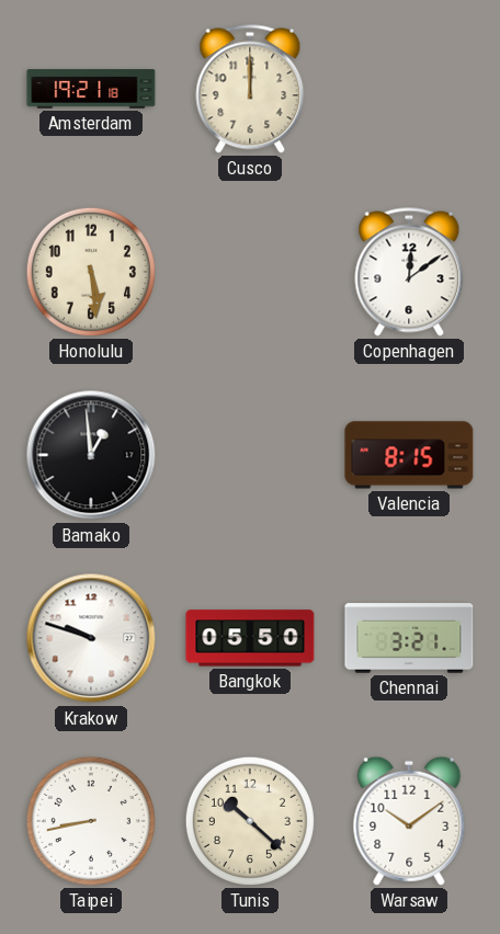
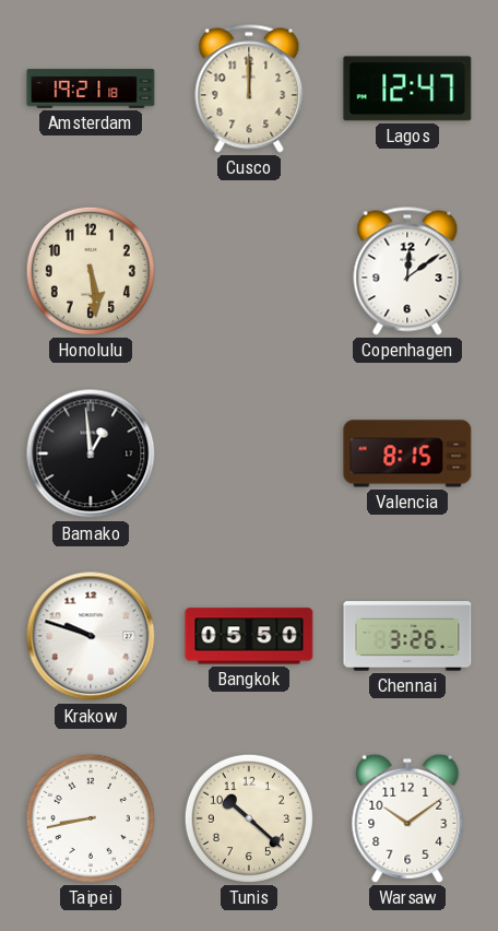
Lagos: none -> 12:47
Chennai: 3:21 -> 3:26
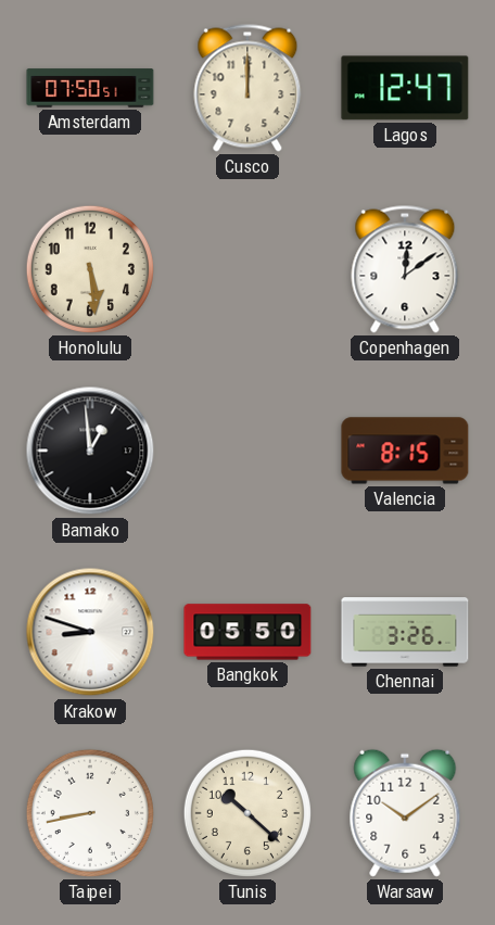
Amsterdam: 19:21 -> 07:50
Krakow: 9:48 -> 8:48
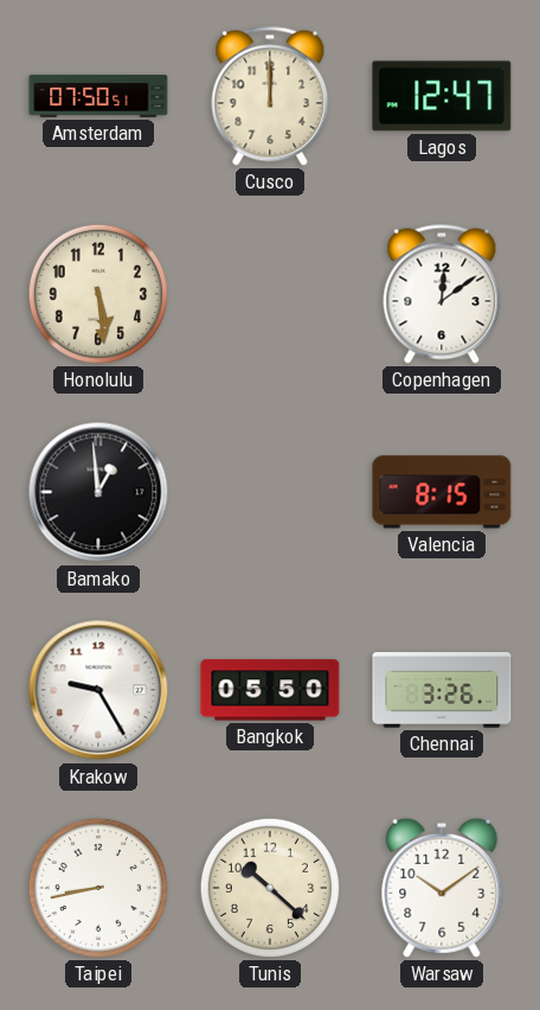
Krakow: 8:48 -> 9:25
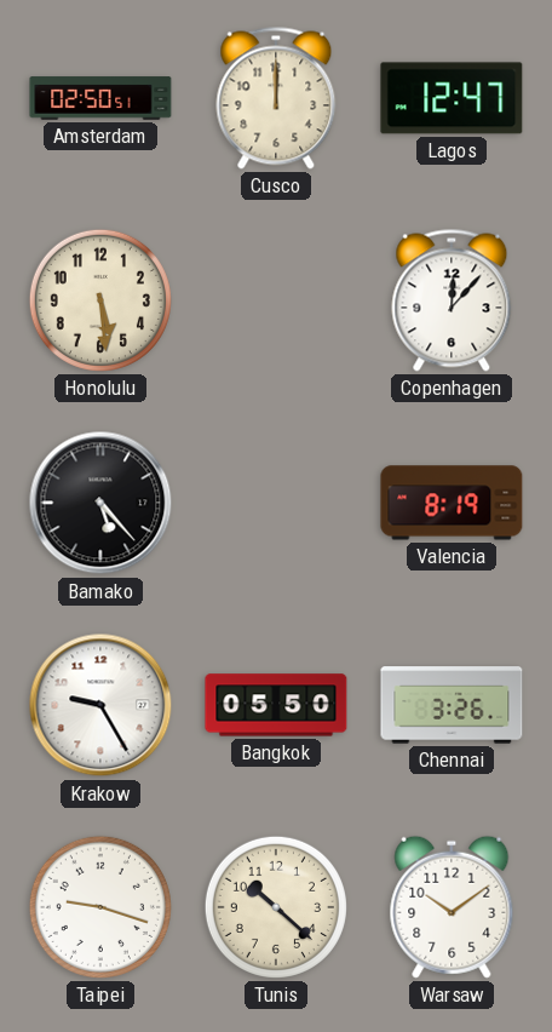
Amsterdam: 07:50 -> 02:50
Copenhagen: 12:09 -> 12:07
Bamako: 12:59 -> 5:23
Valencia: 8:15 -> 8:19
Taipei: 8:43 -> 9:18
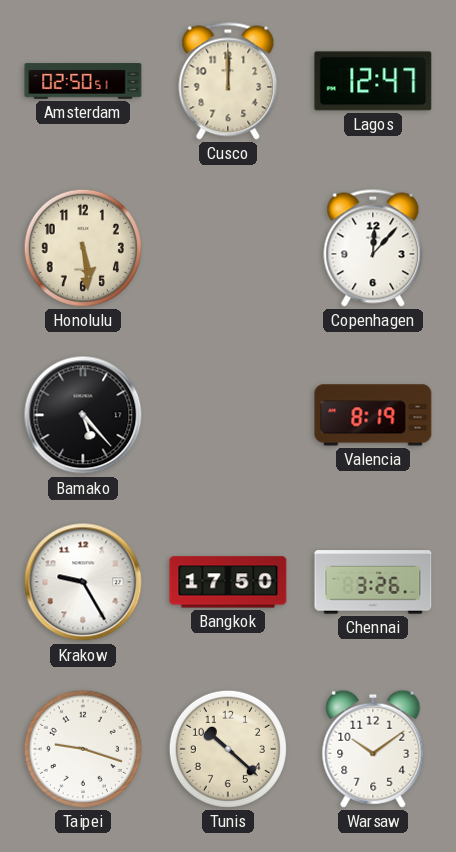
Bangkok: 05:50 -> 17:50
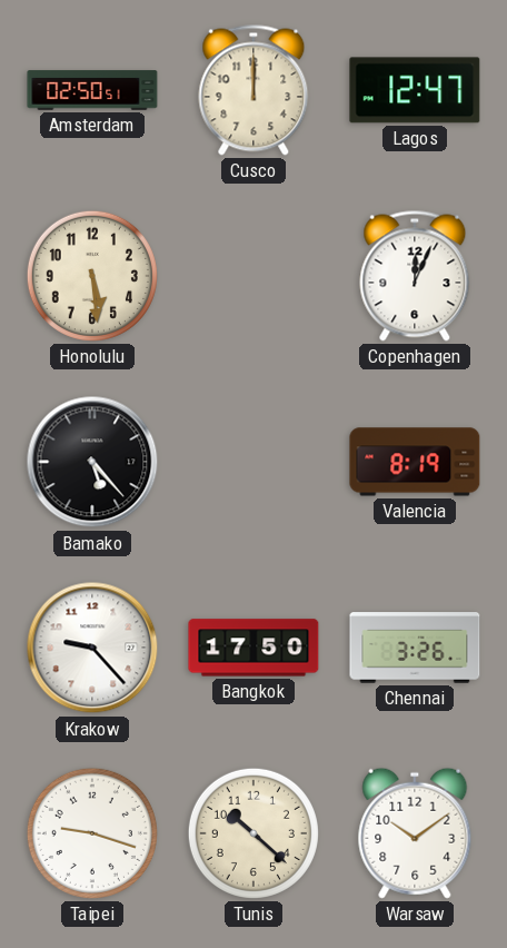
Copenhagen: 12:07 -> 12:04
Krakow: 9:25 -> 9:23
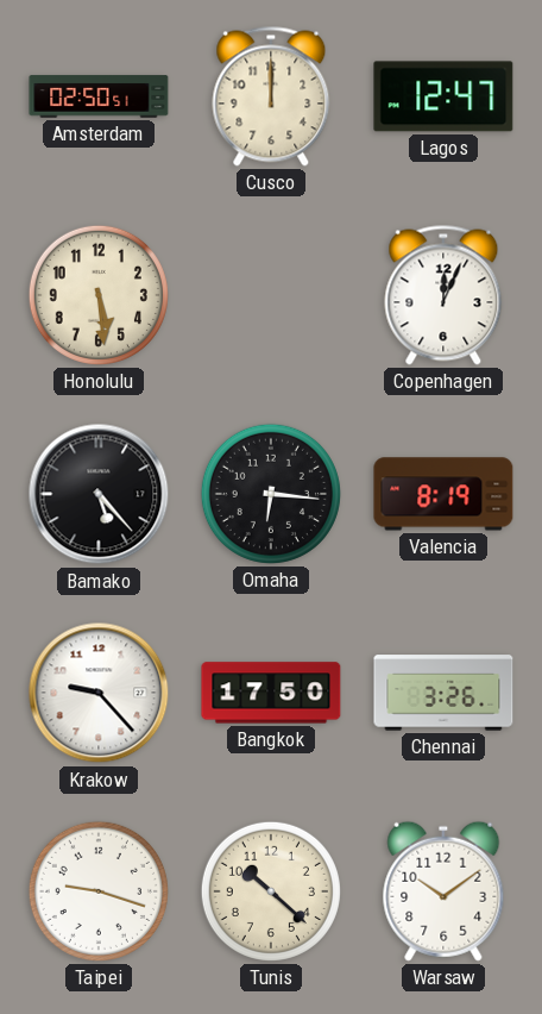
Omaha: none -> 6:16
